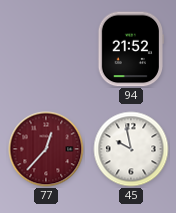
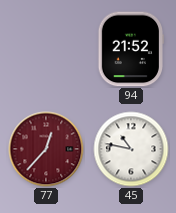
45: 9:58 -> 10:47
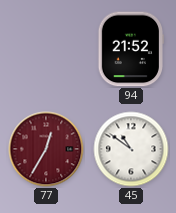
77: 12:37 -> 12:35
45: 10:47 -> 10:51
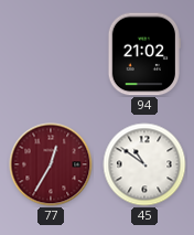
94: 21:52 -> 21:02
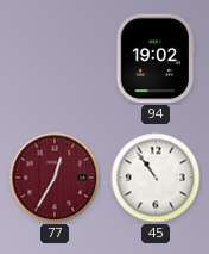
94: 21:02 -> 19:02
45: 10:51 -> 10:54
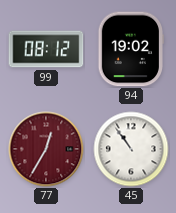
99: none -> 08:12
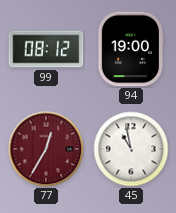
94: 19:02 -> 19:00
45: 10:54 -> 10:58
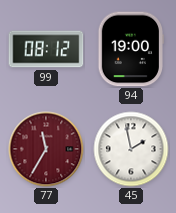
77: 12:35 -> 11:35
45: 10:58 -> 1:58
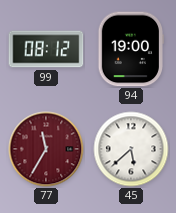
45: 1:58 -> 5:38
